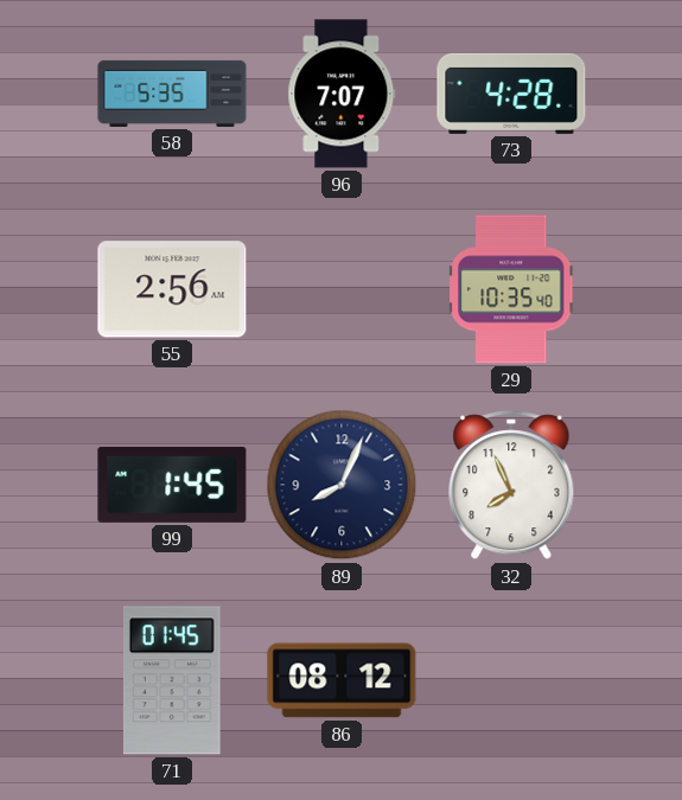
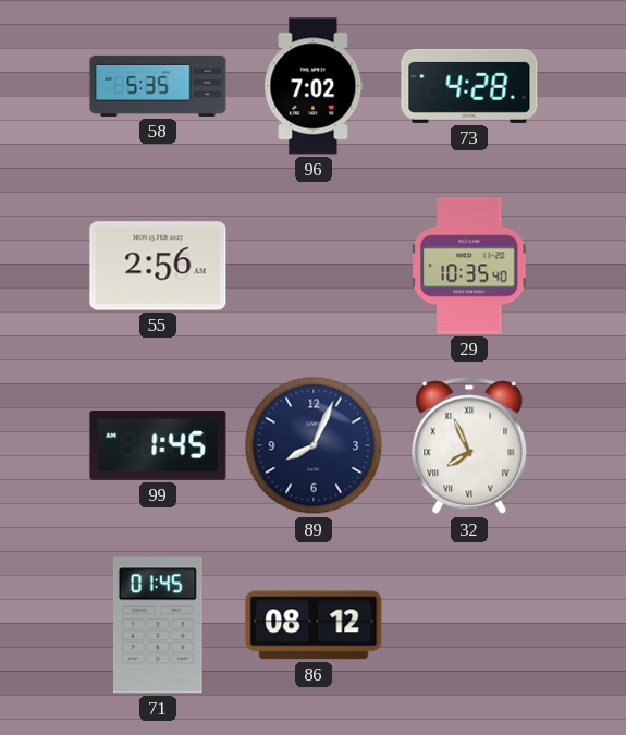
96: 7:07 -> 7:02
32 numerals: Arabic -> Roman
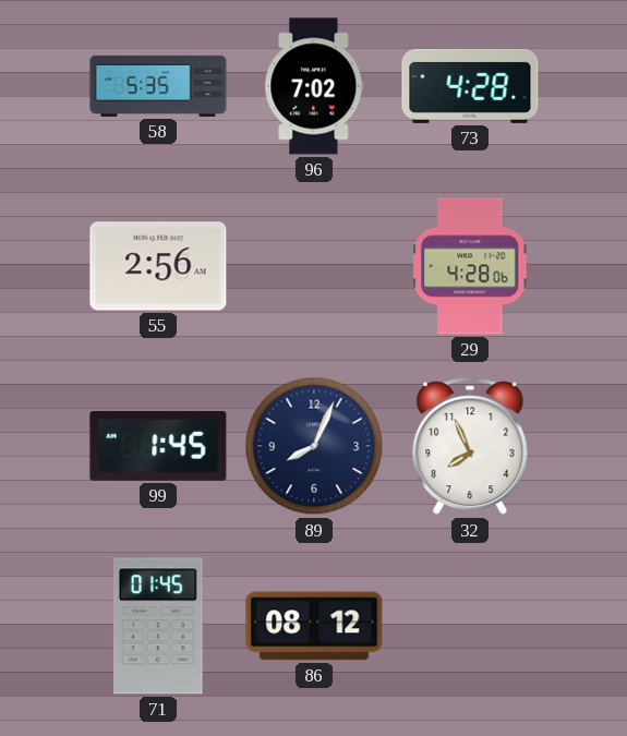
29: 10:35 -> 4:28
32 numerals: Roman -> Arabic
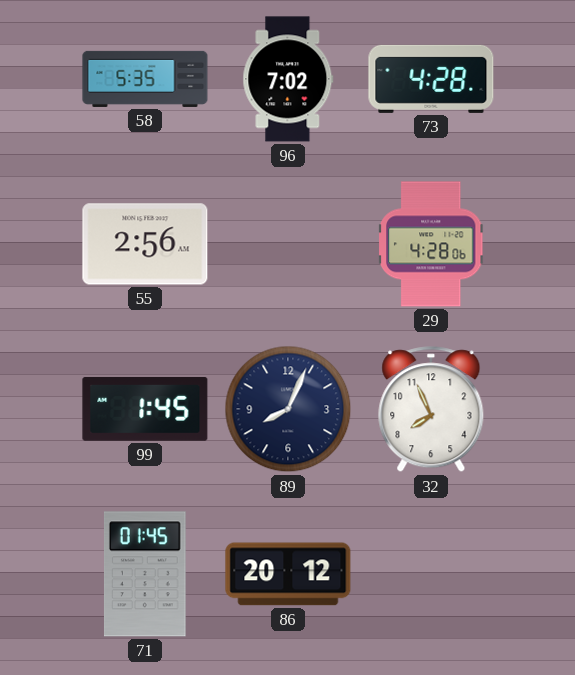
86: 08:12 -> 20:12
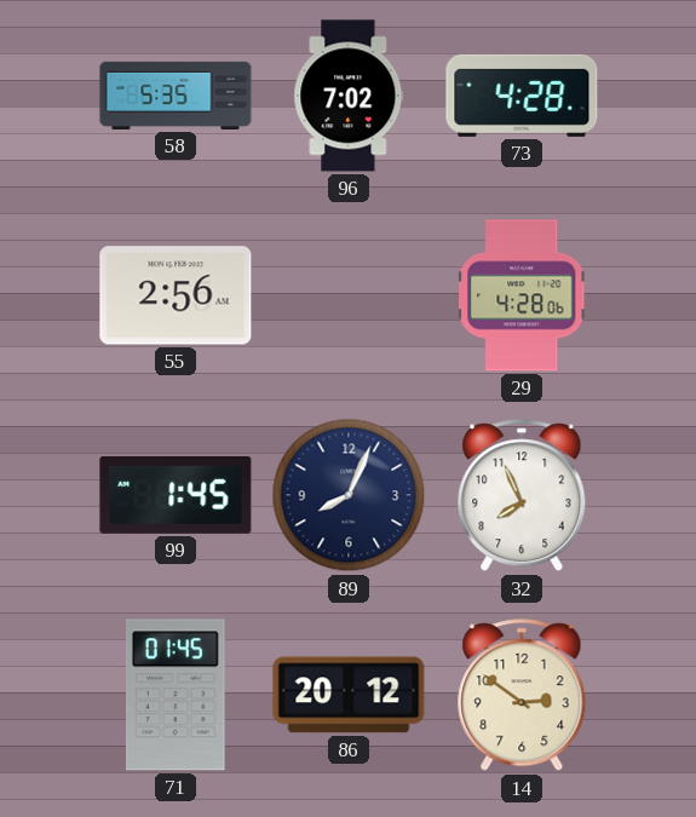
14: none -> 2:51
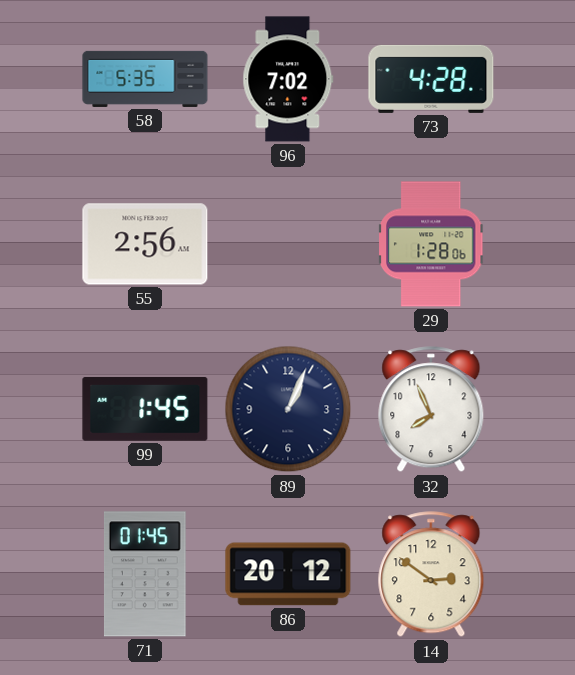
29: 4:28 -> 1:28
89: 8:04 -> 1:04
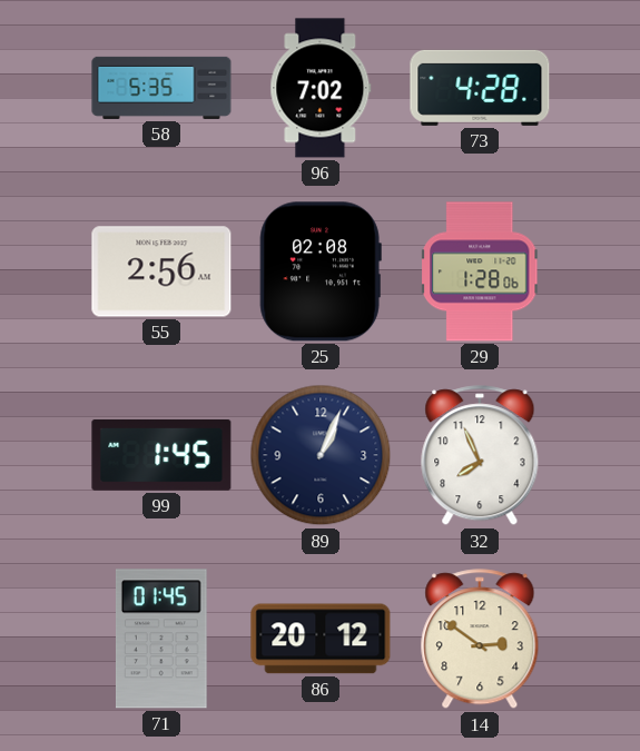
25: none -> 02:08
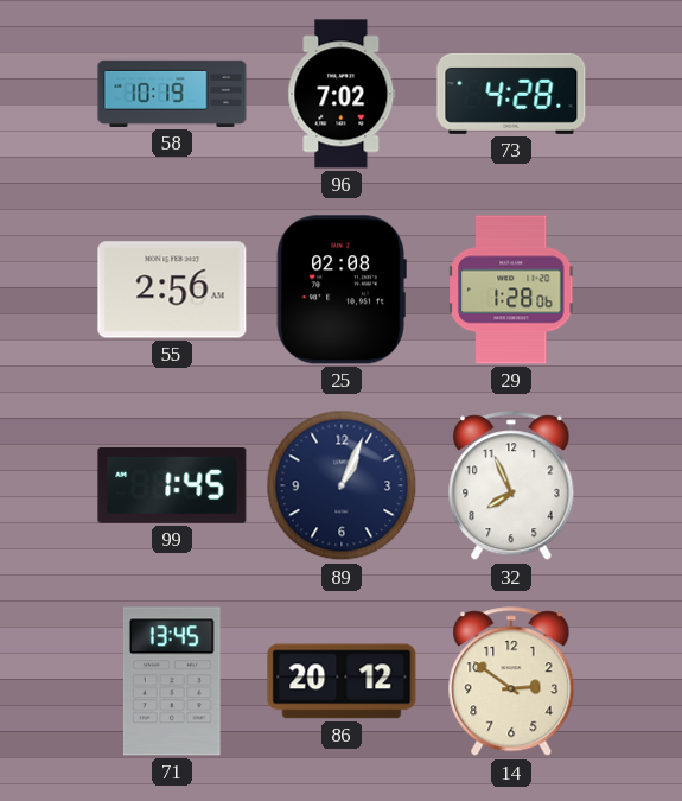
58: 5:35 -> 10:19
71: 01:45 -> 13:45
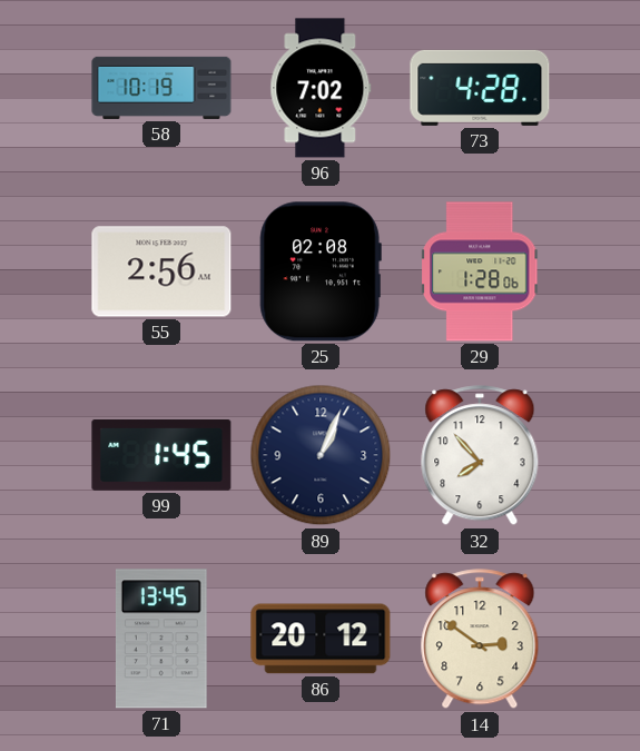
32: 7:56 -> 7:53
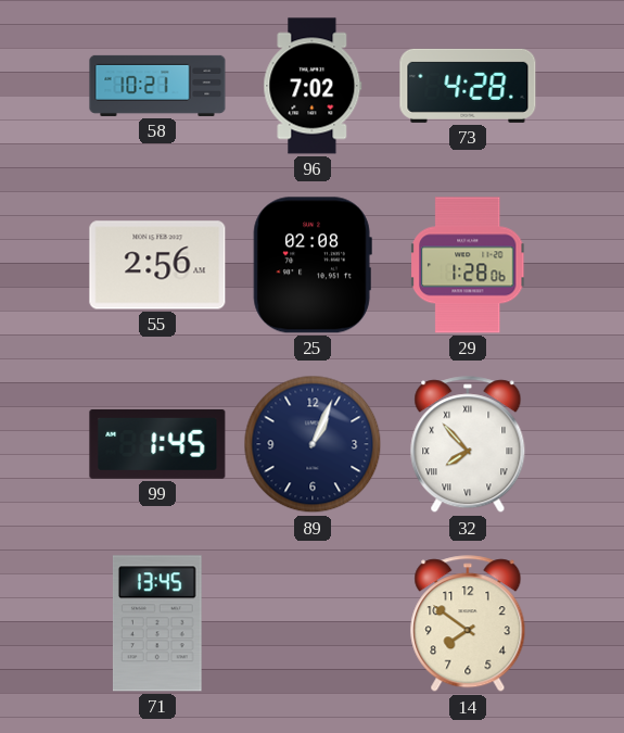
58: 10:19 -> 10:21
32 numerals: Arabic -> Roman
86: 20:12 -> none
14: 2:51 -> 7:51
